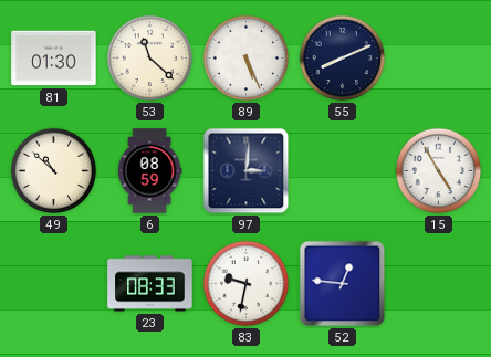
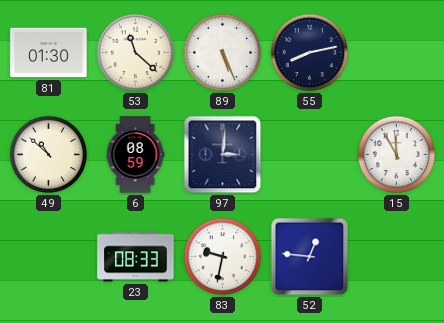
55: 8:11 -> 8:13
15: 4:55 -> 11:55
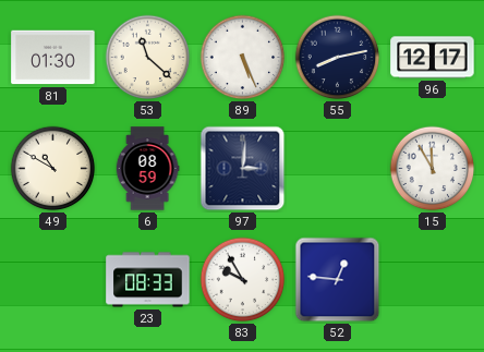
96: none -> 12:17
49: 10:52 -> 10:50
83: 9:32 -> 9:55
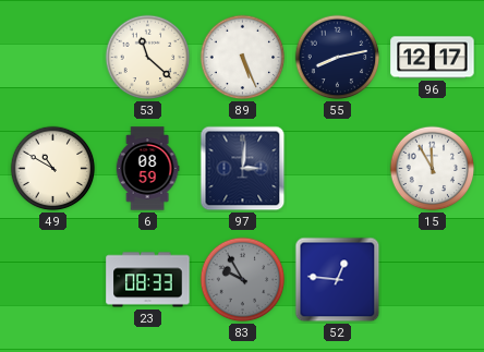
81: 01:30 -> none
83 dial: white -> grey
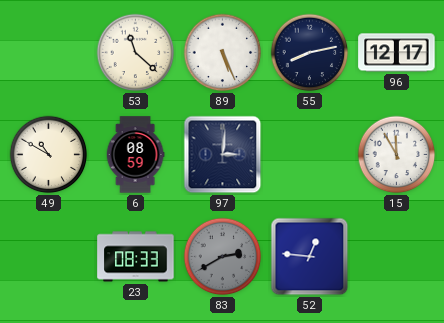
83: 9:55 -> 2:40
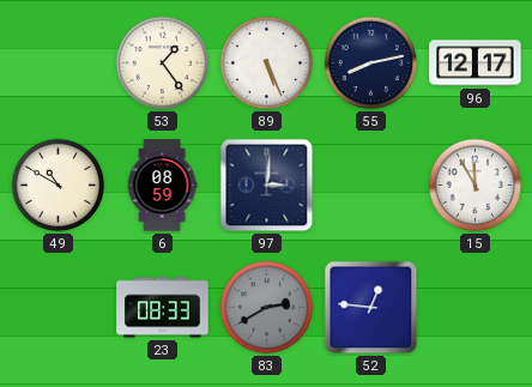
53: 11:22 -> 1:24
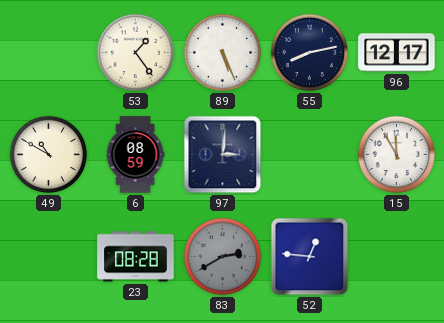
23: 08:33 -> 08:28
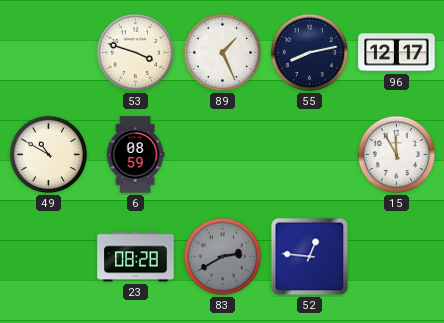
53: 1:24 -> 3:48
89: 5:26 -> 1:26
97: 3:01 -> none
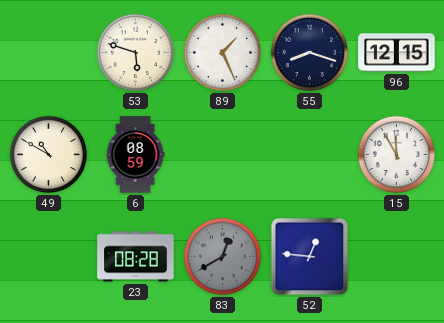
53: 3:48 -> 5:48
55: 8:13 -> 8:18
96: 12:17 -> 12:15
83: 2:40 -> 12:40
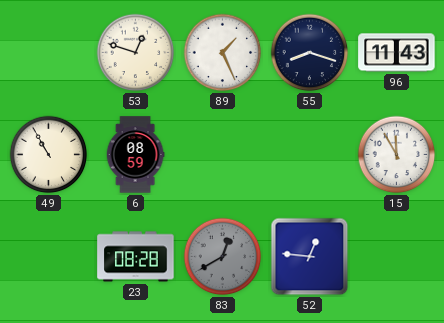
53: 5:48 -> 12:48
96: 12:15 -> 11:43
49: 10:50 -> 10:55
